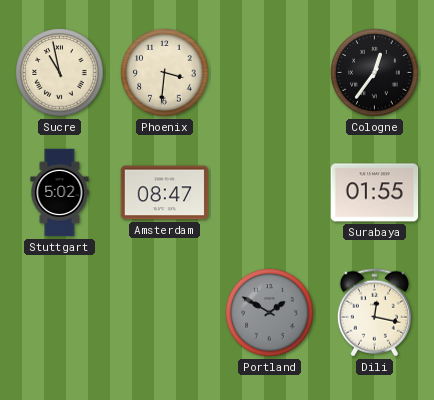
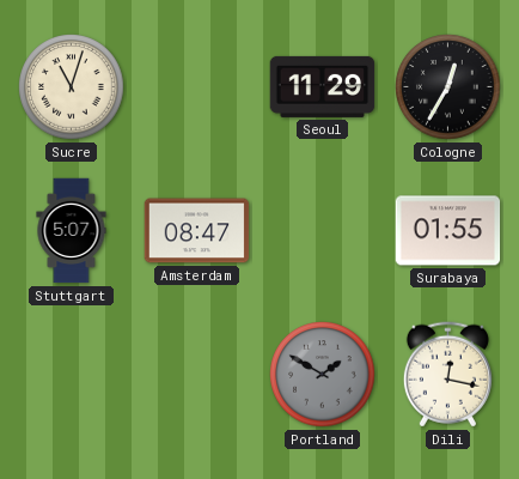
Sucre: 10:58 -> 11:03
Phoenix: 3:31 -> none
Seoul: none -> 11:29
Cologne: 12:36 -> 12:35
Stuttgart: 5:02 -> 5:07
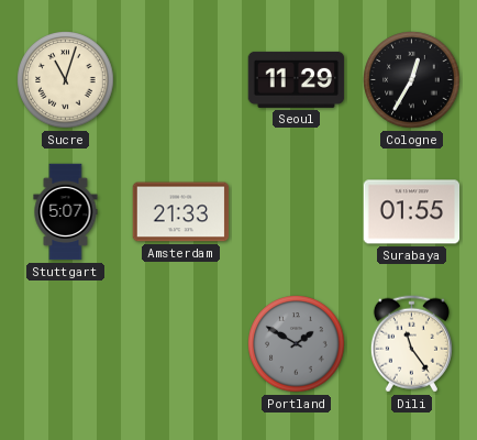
Amsterdam: 08:47 -> 21:33
Dili: 12:17 -> 11:24
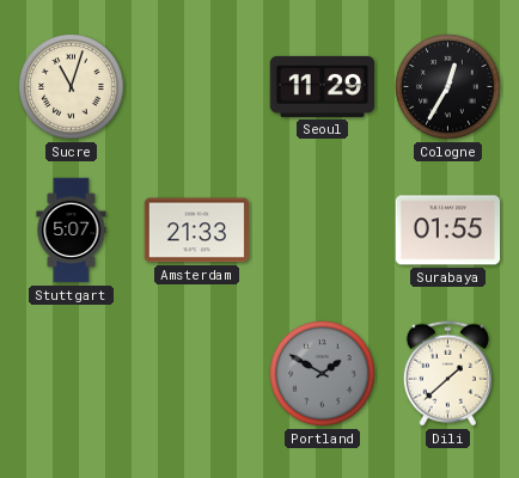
Dili: 11:24 -> 1:38
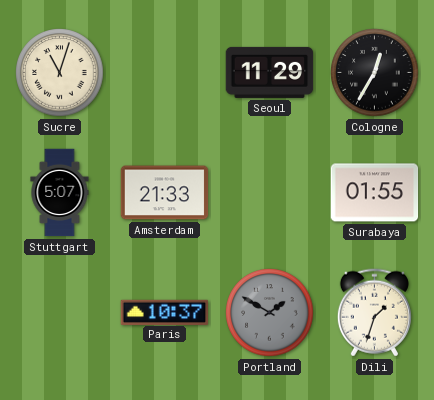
Paris: none -> 10:37
Dili: 1:38 -> 1:33
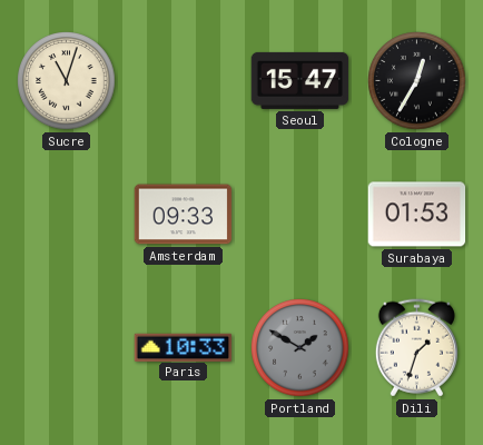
Seoul: 11:29 -> 15:47
Stuttgart: 5:07 -> none
Amsterdam: 21:33 -> 09:33
Surabaya: 01:55 -> 01:53
Paris: 10:37 -> 10:33
